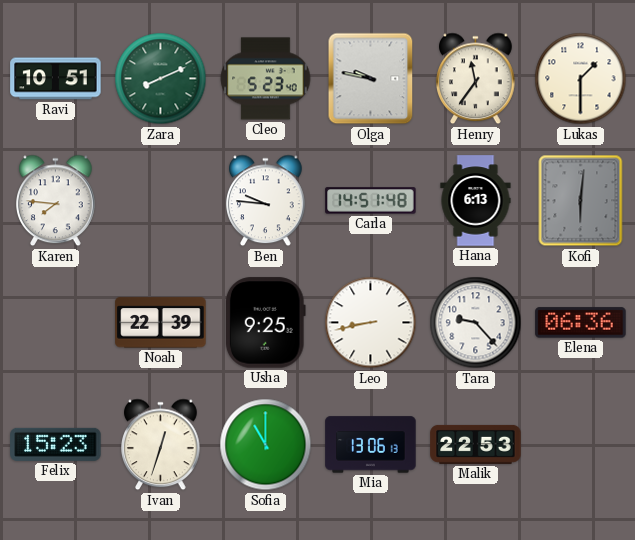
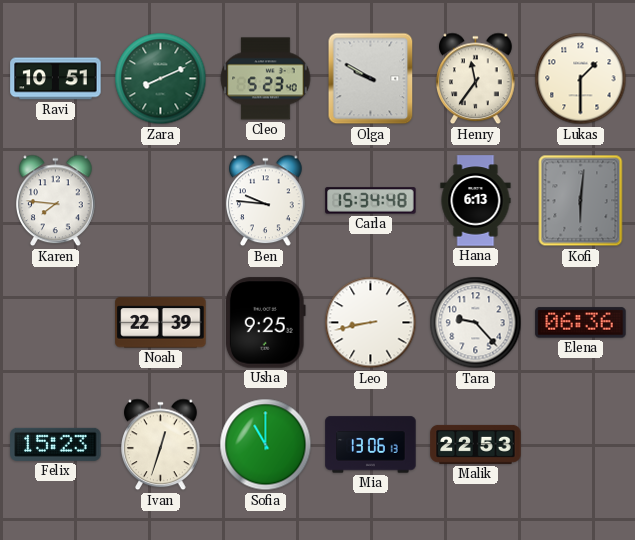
Olga: 9:47 -> 9:50
Carla: 14:51 -> 15:34
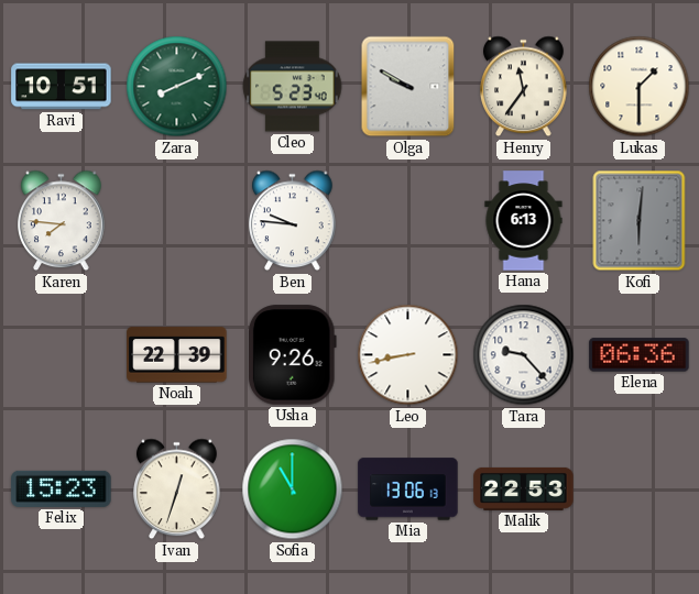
Carla: 15:34 -> none
Usha: 9:25 -> 9:26
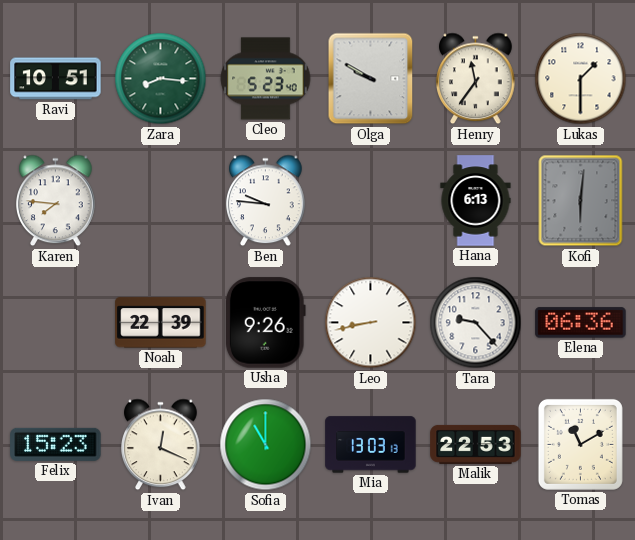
Zara: 8:11 -> 8:16
Ivan: 12:33 -> 12:19
Mia: 13:06 -> 13:03
Tomas: none -> 11:10
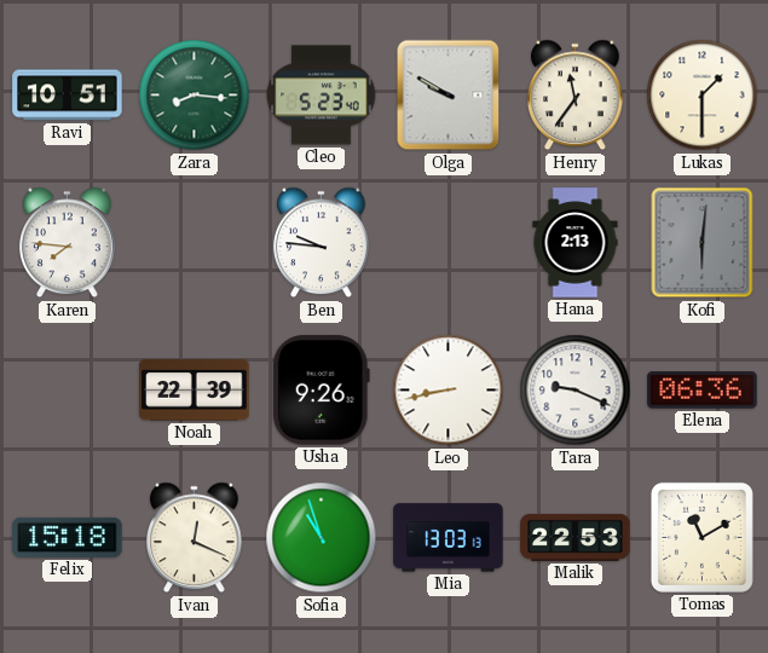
Hana: 6:13 -> 2:13
Tara: 9:23 -> 9:19
Felix: 15:23 -> 15:18
Sofia: 11:00 -> 10:57
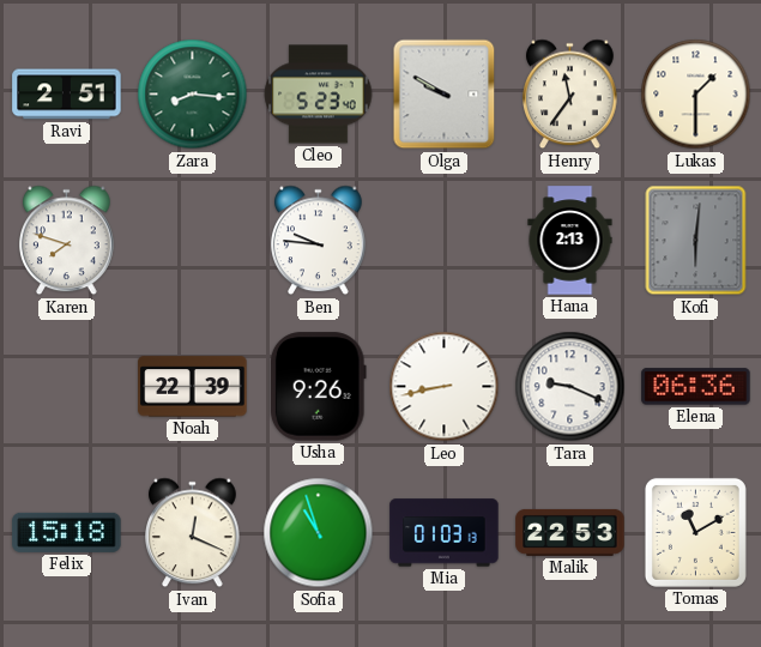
Ravi: 10:51 -> 2:51
Karen: 7:46 -> 7:48
Mia: 13:03 -> 01:03
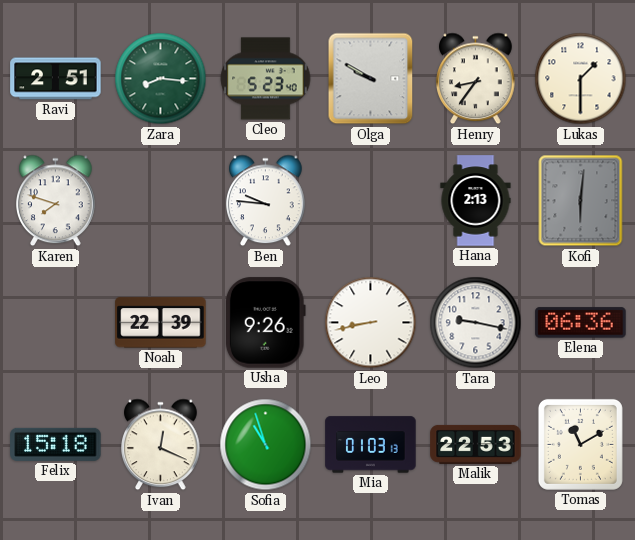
Henry: 11:36 -> 8:36
Tara: 9:19 -> 9:17
